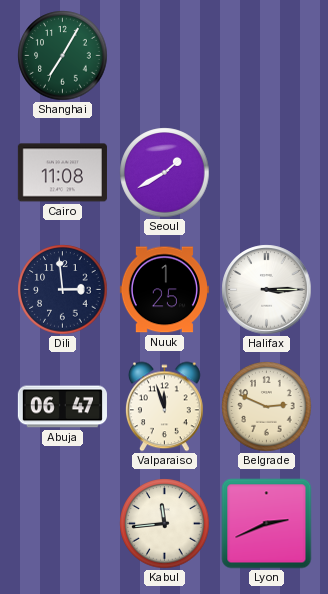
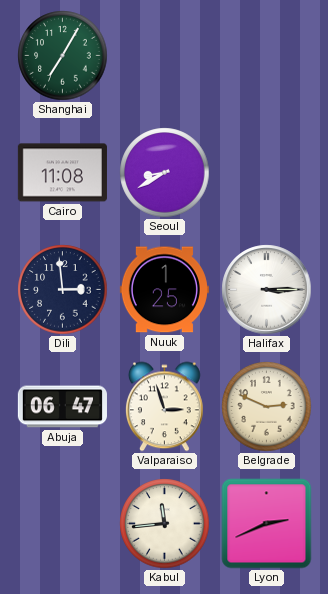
Seoul: 1:40 -> 8:40
Valparaiso: 11:57 -> 2:57
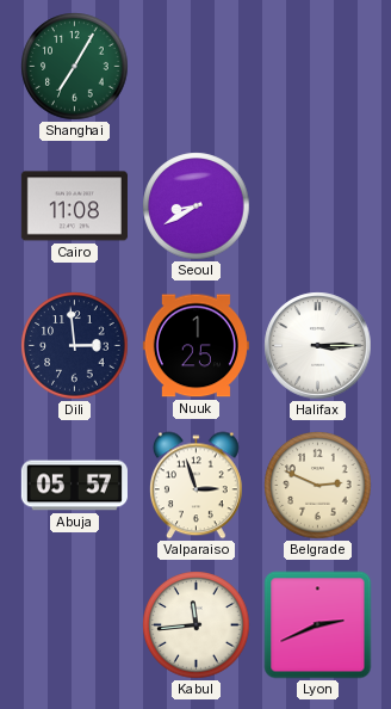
Abuja: 06:47 -> 05:57
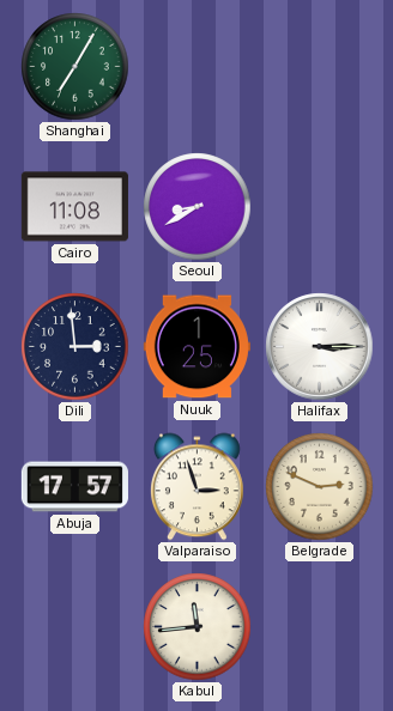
Abuja: 05:57 -> 17:57
Lyon: 2:41 -> none
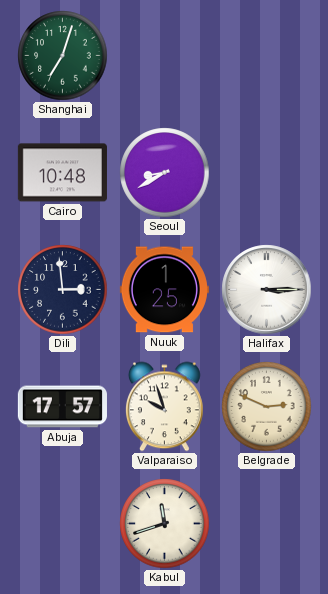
Shanghai: 7:05 -> 7:03
Cairo: 11:08 -> 10:48
Valparaiso: 2:57 -> 9:57
Kabul: 11:44 -> 11:42
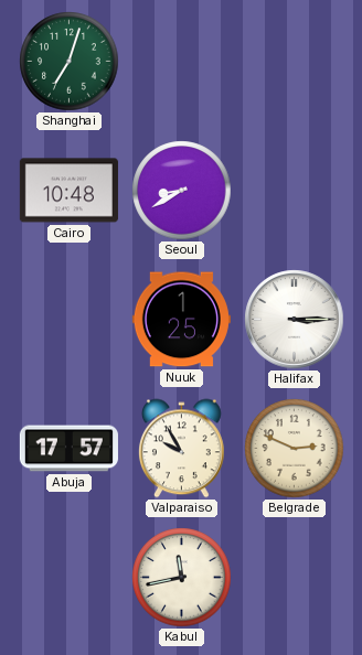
Dili: 2:59 -> none
Valparaiso: 9:57 -> 9:55
Kabul: 11:42 -> 11:43
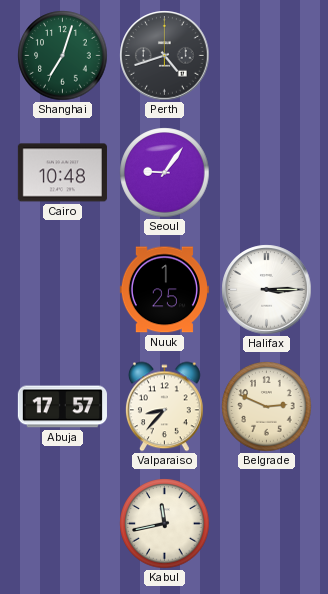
Perth: none -> 4:42
Seoul: 8:40 -> 9:06
Valparaiso: 9:55 -> 8:37
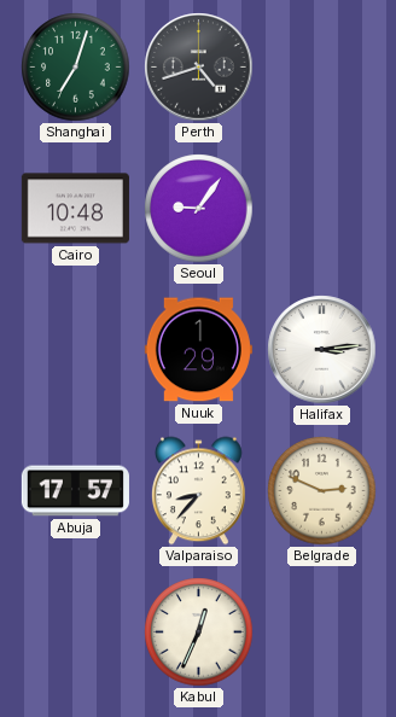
Nuuk: 1:25 -> 1:29
Halifax: 3:15 -> 3:14
Kabul: 11:43 -> 12:34
